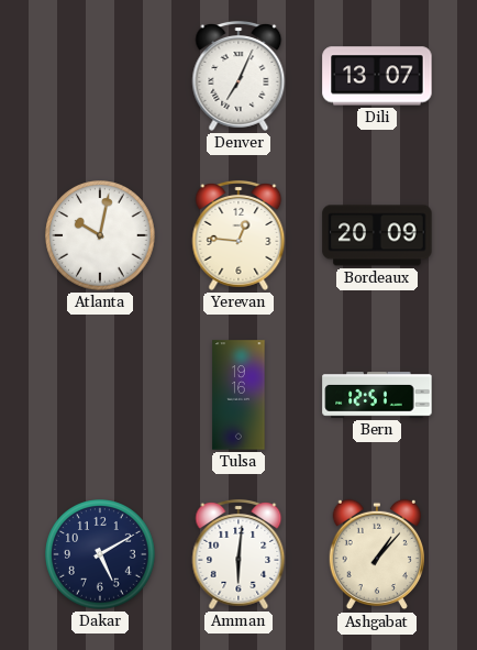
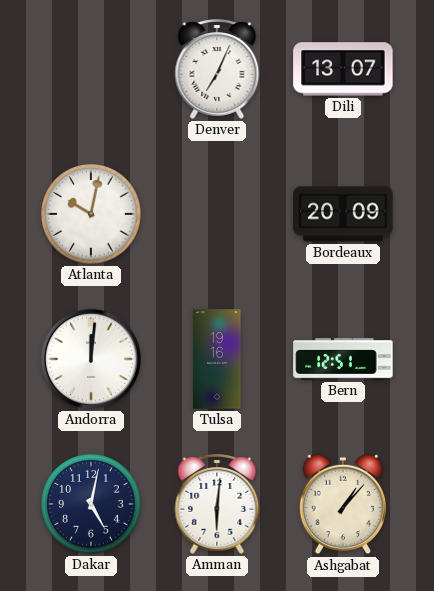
Yerevan: 12:46 -> none
Andorra: none -> 12:01
Dakar: 5:10 -> 5:02
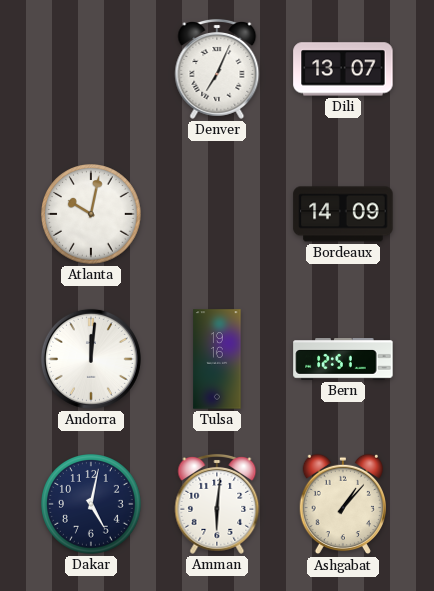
Bordeaux: 20:09 -> 14:09
